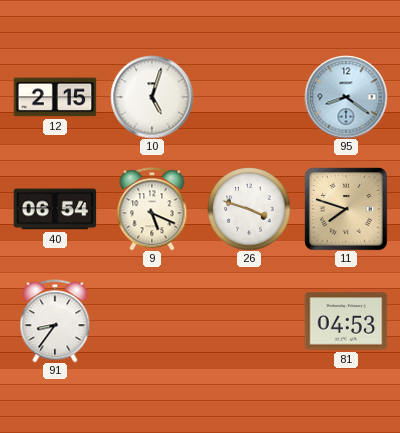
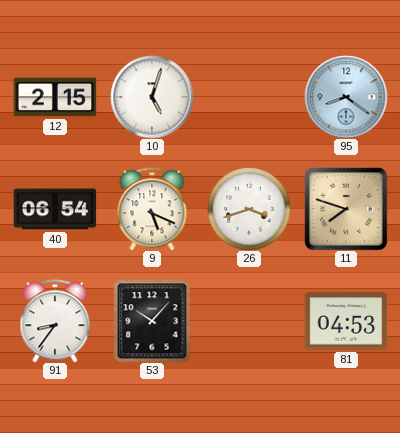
26: 3:48 -> 3:42
53: none -> 10:07
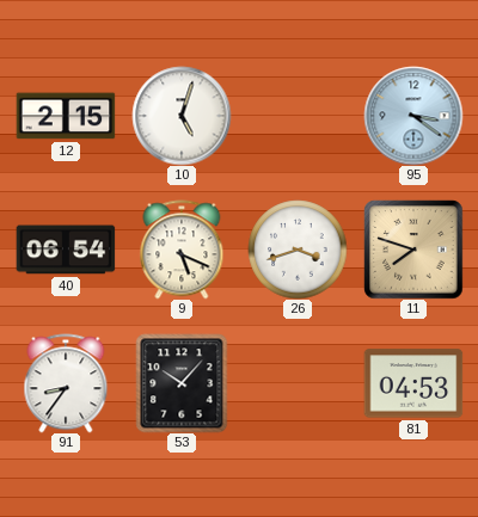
95: 8:21 -> 3:21
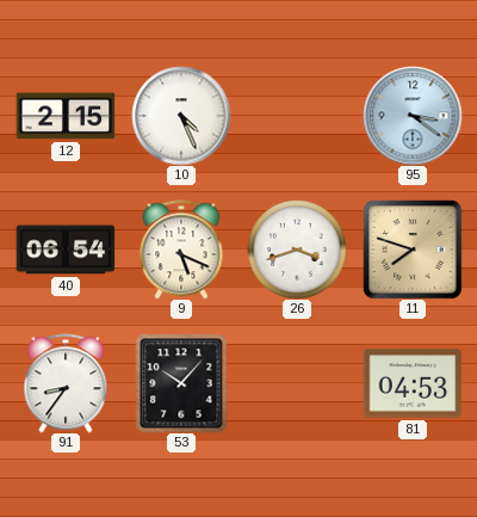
10: 5:03 -> 4:26
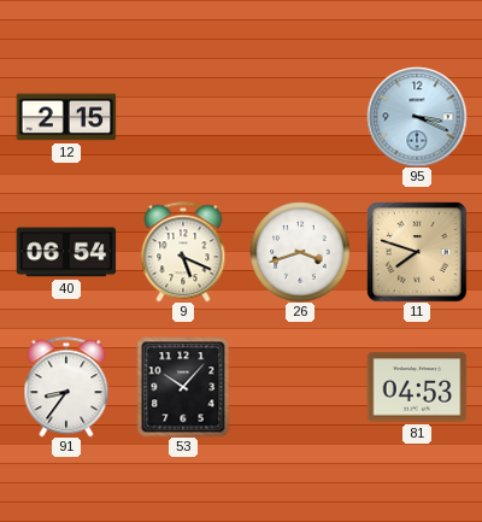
10: 4:26 -> none
95: 3:21 -> 3:19
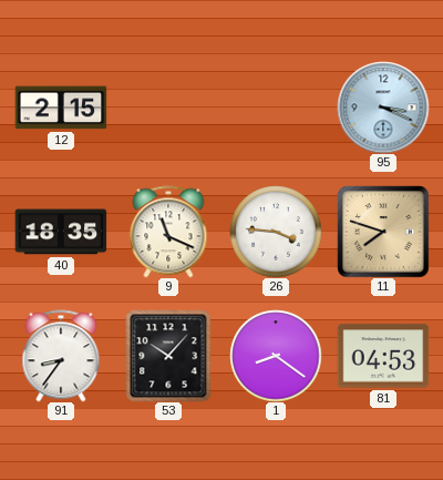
40: 06:54 -> 18:35
9: 5:19 -> 11:19
26: 3:42 -> 3:46
1: none -> 8:21
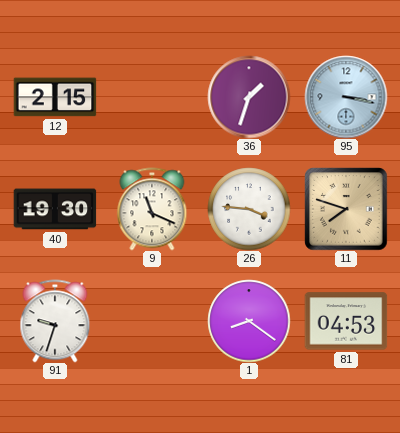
36: none -> 1:33
95: 3:19 -> 3:17
40: 18:35 -> 19:30
91: 8:36 -> 9:33
53: 10:07 -> none
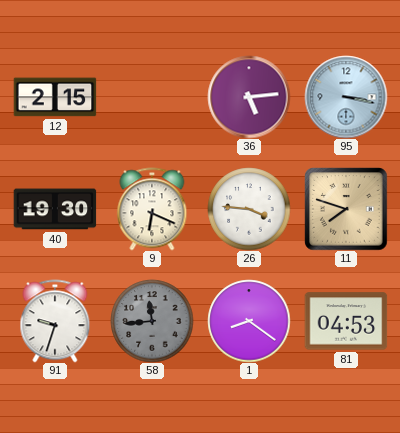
36: 1:33 -> 5:14
9: 11:19 -> 6:19
58: none -> 11:44
